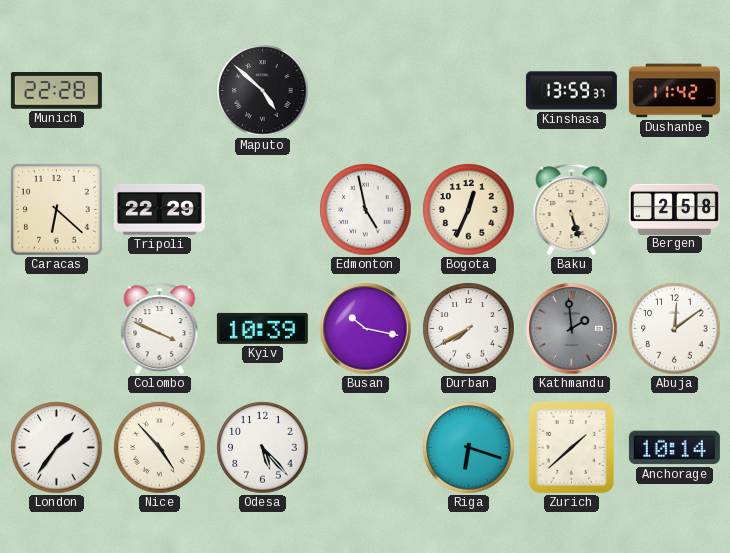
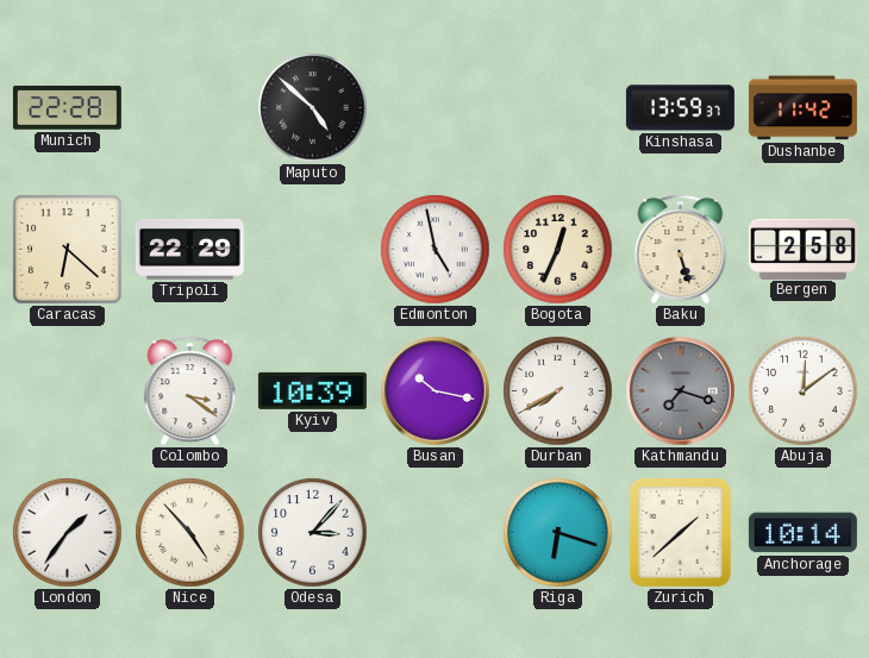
Colombo: 3:49 -> 3:21
Kathmandu: 1:59 -> 7:18
Odesa: 5:23 -> 3:07
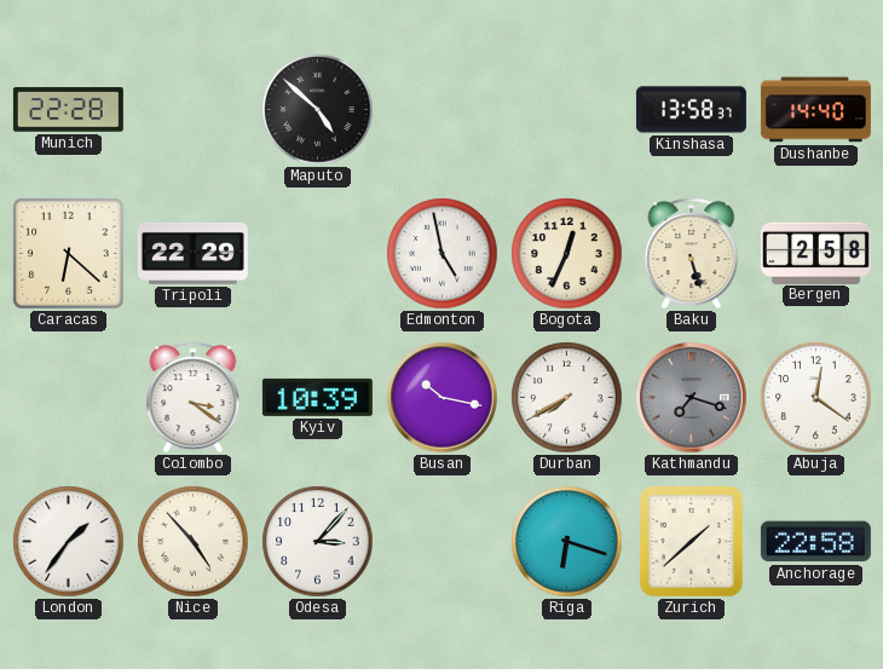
Kinshasa: 13:59 -> 13:58
Dushanbe: 11:42 -> 14:40
Abuja: 12:09 -> 12:21
Anchorage: 10:14 -> 22:58
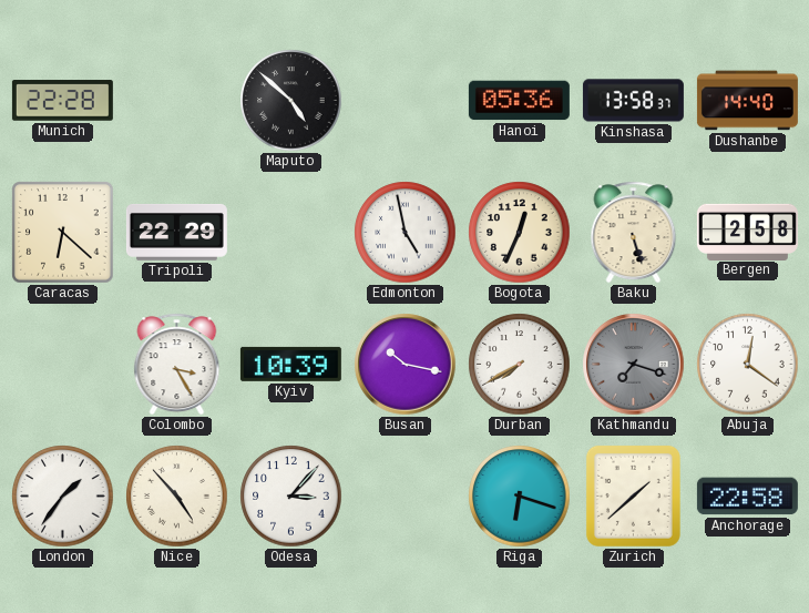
Hanoi: none -> 05:36
Colombo: 3:21 -> 3:25
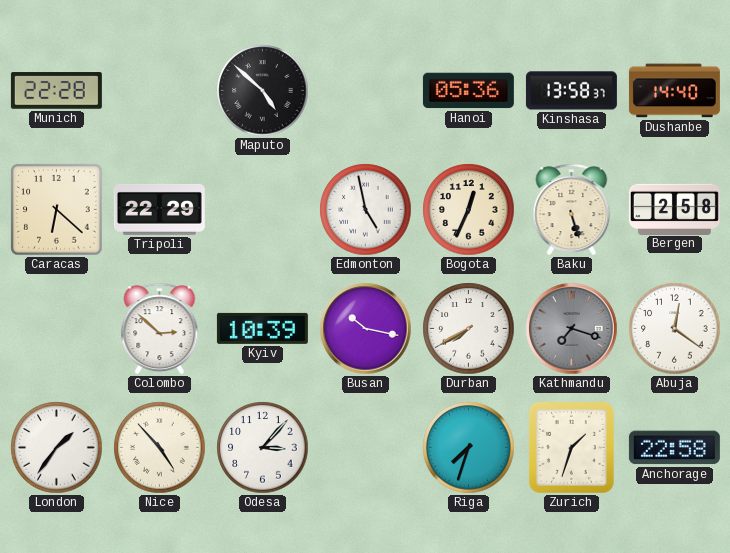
Colombo: 3:25 -> 2:52
Riga: 6:18 -> 7:33
Zurich: 1:38 -> 1:33
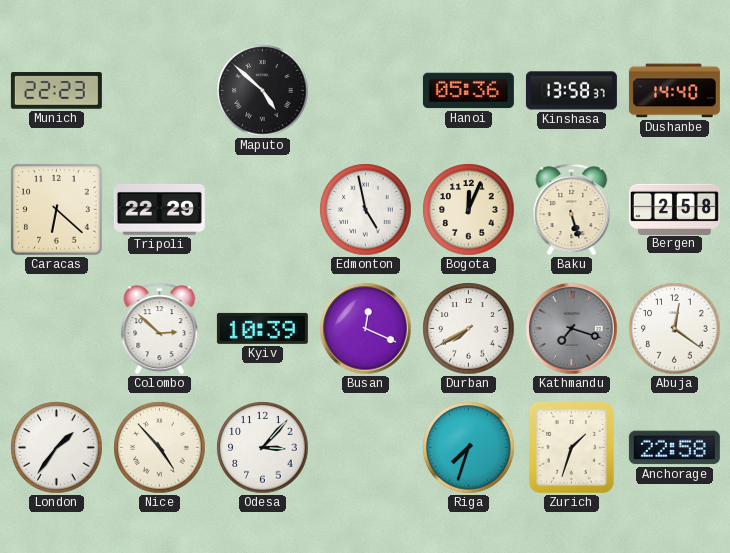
Munich: 22:28 -> 22:23
Bogota: 12:34 -> 12:04
Busan: 10:17 -> 12:19
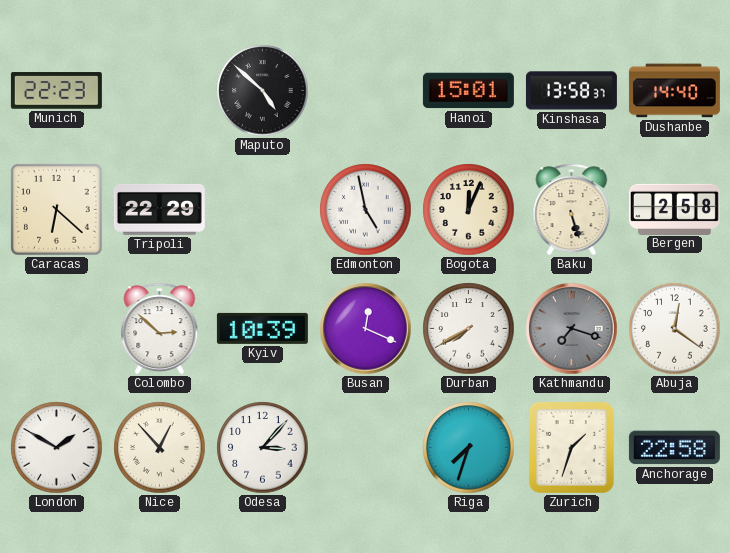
Hanoi: 05:36 -> 15:01
London: 1:36 -> 1:50
Nice: 4:53 -> 12:53
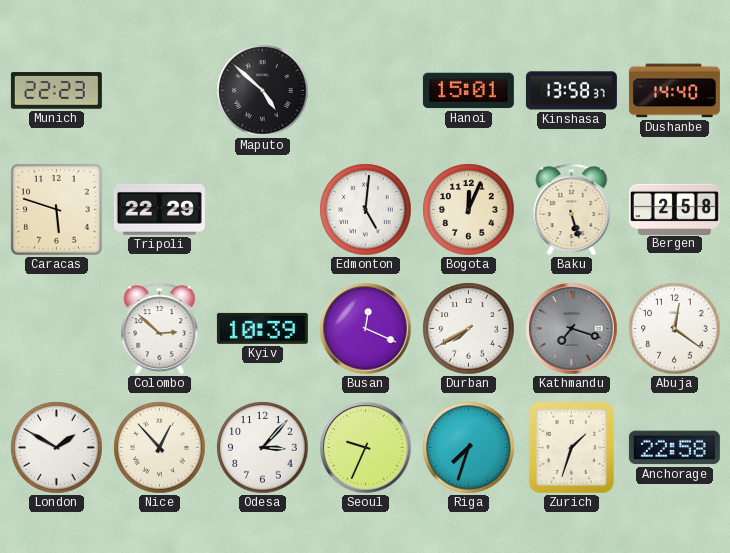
Caracas: 6:22 -> 5:48
Edmonton: 4:58 -> 5:01
Seoul: none -> 9:34
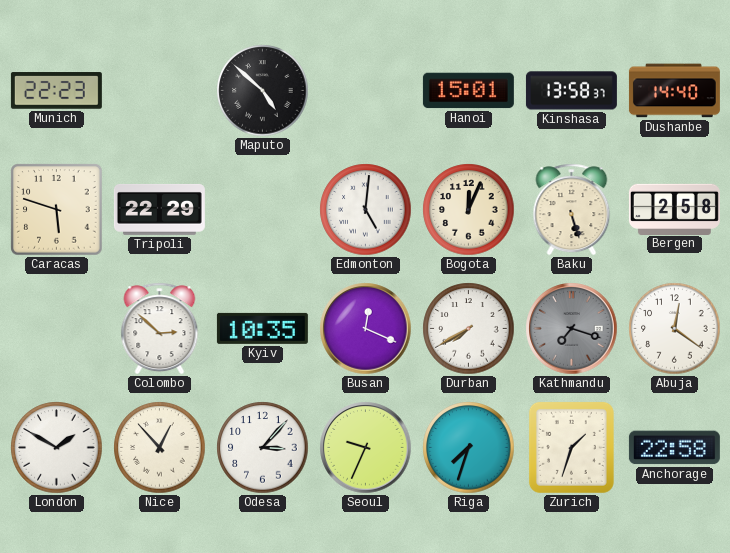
Kyiv: 10:39 -> 10:35
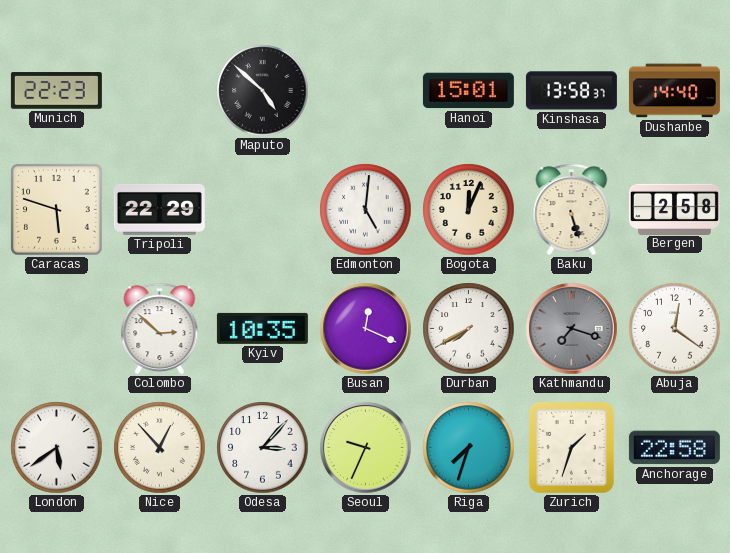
London: 1:50 -> 5:39
